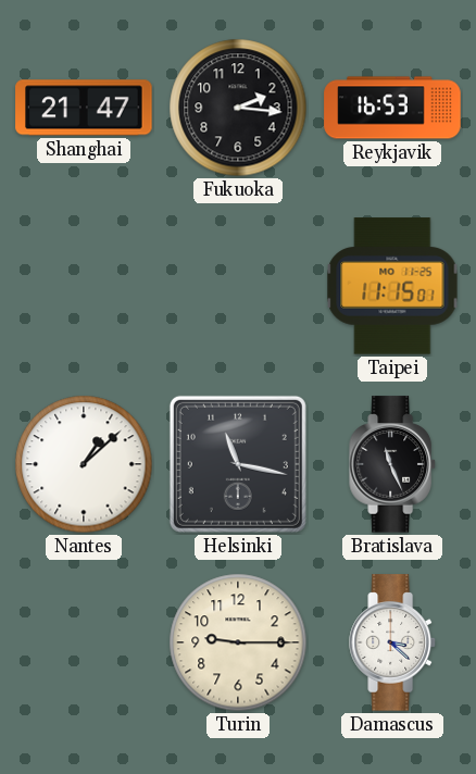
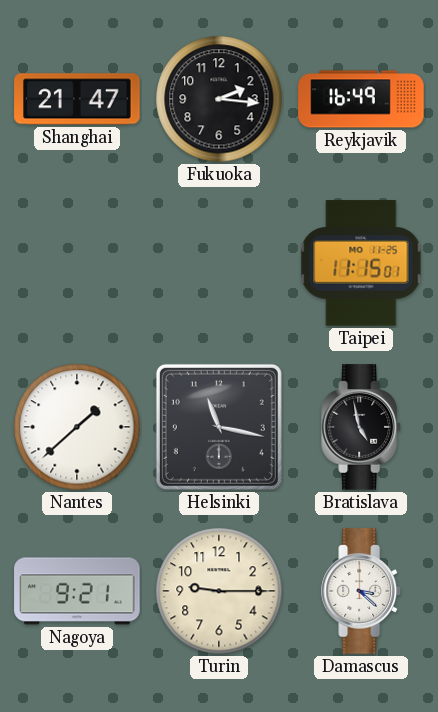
Reykjavik: 16:53 -> 16:49
Nantes: 1:08 -> 1:38
Bratislava: 11:26 -> 4:58
Nagoya: none -> 9:21
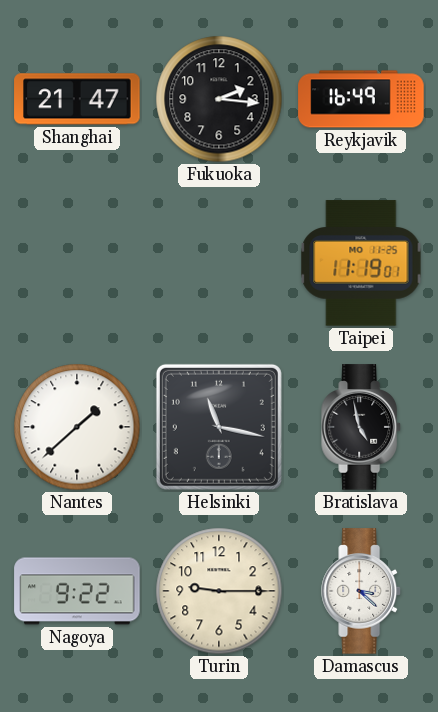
Taipei: 11:15 -> 11:19
Nagoya: 9:21 -> 9:22
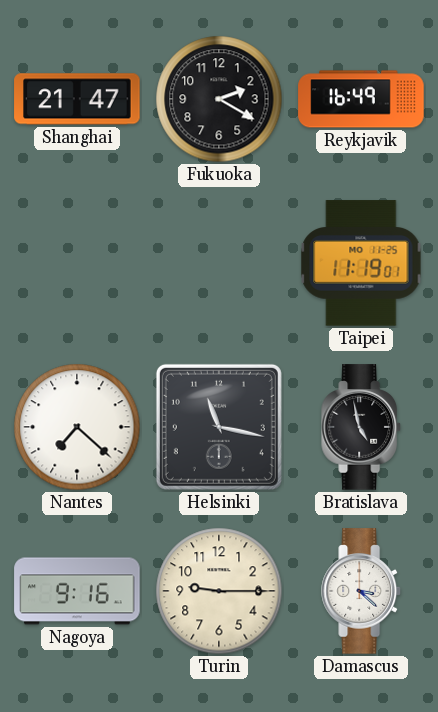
Fukuoka: 2:16 -> 2:20
Nantes: 1:38 -> 7:22
Nagoya: 9:22 -> 9:16
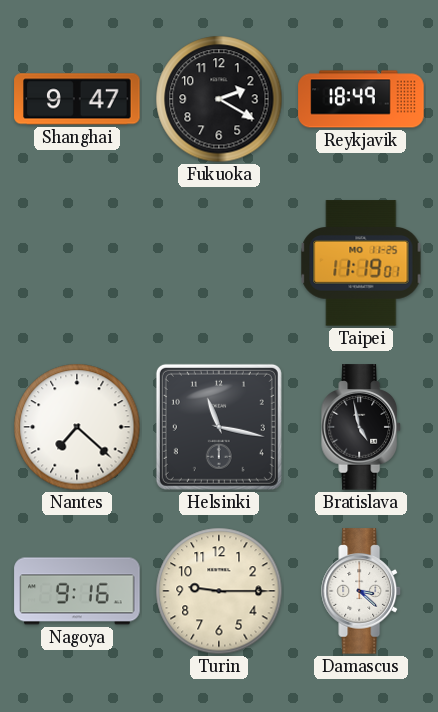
Shanghai: 21:47 -> 9:47
Reykjavik: 16:49 -> 18:49
